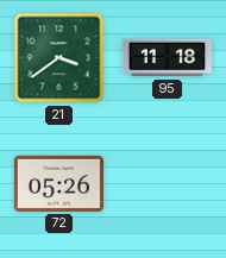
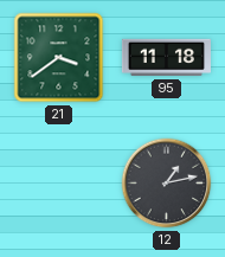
72: 05:26 -> none
12: none -> 1:13
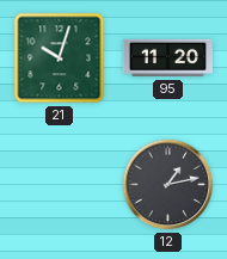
21: 3:39 -> 10:03
95: 11:18 -> 11:20
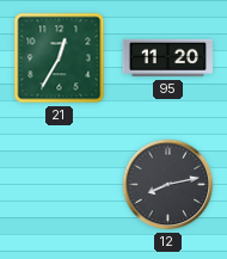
21: 10:03 -> 12:35
12: 1:13 -> 8:13
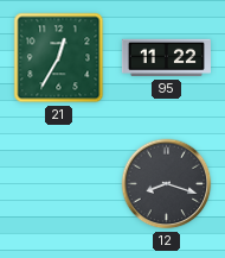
95: 11:20 -> 11:22
12: 8:13 -> 8:18
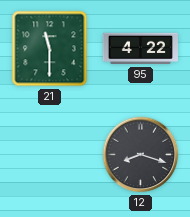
21: 12:35 -> 11:30
95: 11:22 -> 4:22
